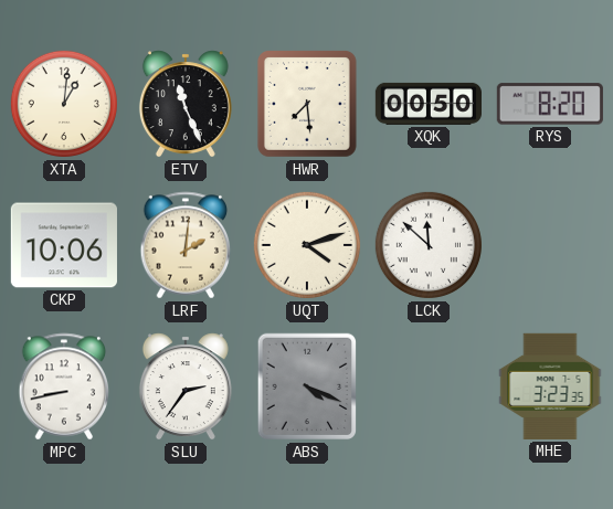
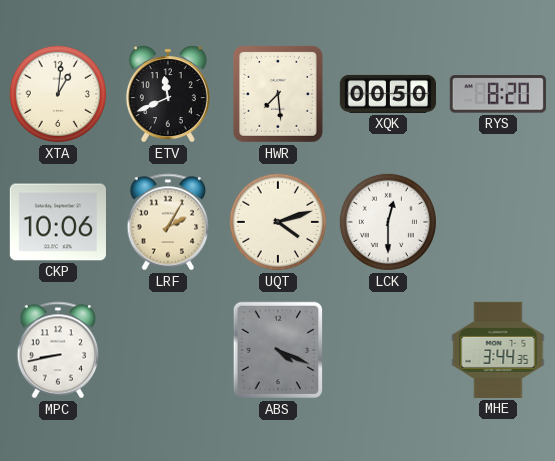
ETV: 11:26 -> 11:41
LRF: 2:01 -> 2:05
LCK: 11:52 -> 12:30
SLU: 2:36 -> none
MHE: 3:23 -> 3:44
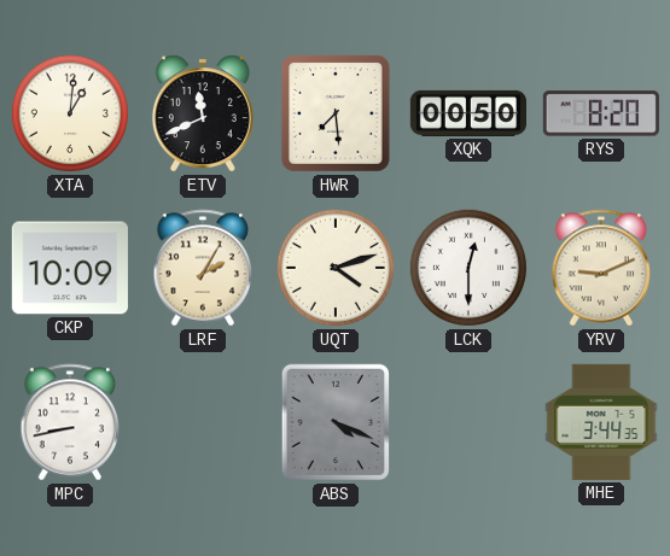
CKP: 10:06 -> 10:09
YRV: none -> 9:11
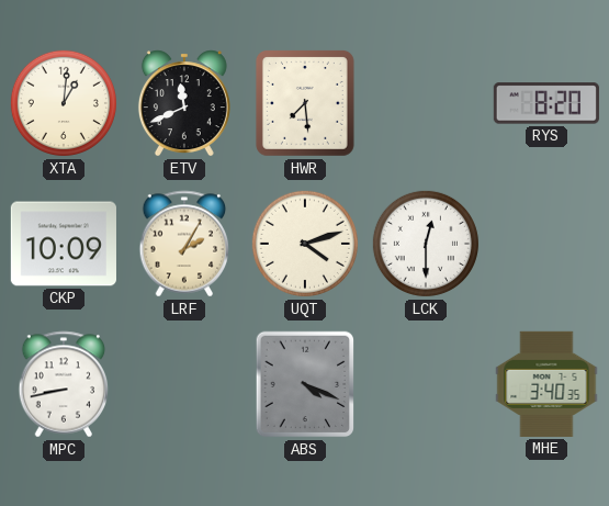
XQK: 00:50 -> none
YRV: 9:11 -> none
MHE: 3:44 -> 3:40
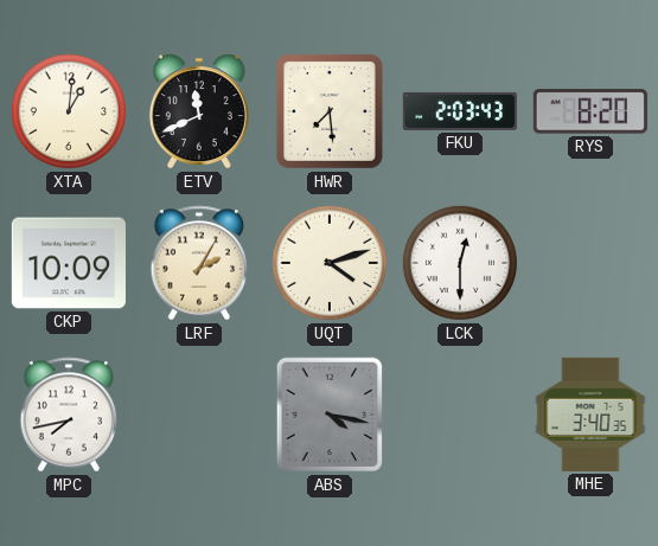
FKU: none -> 2:03
MPC: 8:43 -> 7:43
ABS: 4:19 -> 4:17
